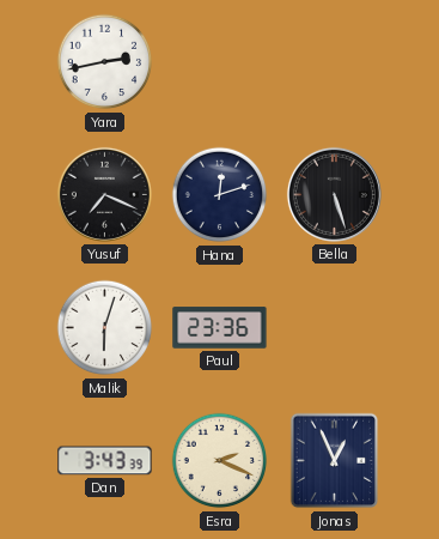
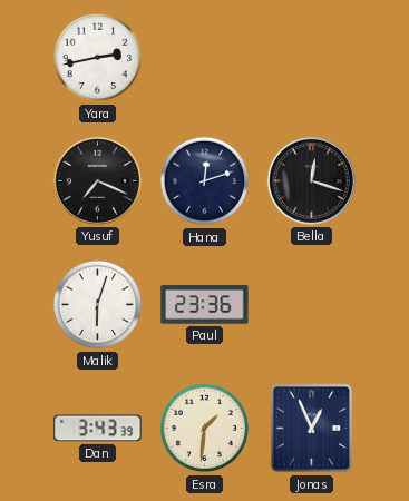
Bella: 5:27 -> 12:18
Esra: 2:19 -> 1:31
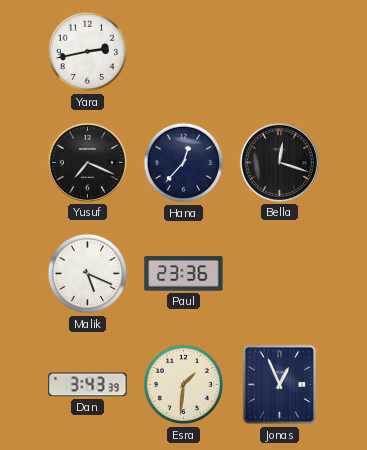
Hana: 12:12 -> 12:37
Malik: 6:03 -> 5:19
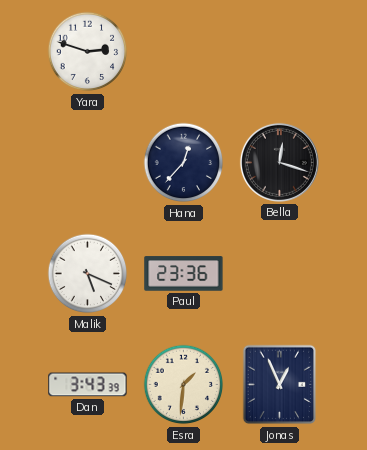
Yara: 2:43 -> 2:48
Yusuf: 7:19 -> none
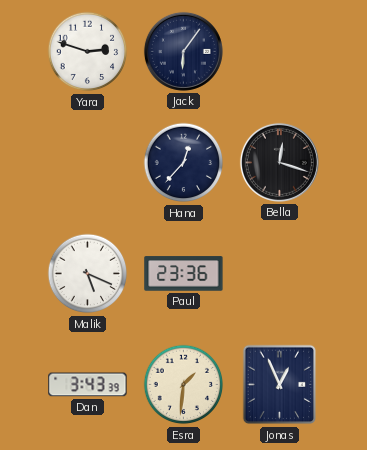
Jack: none -> 6:06
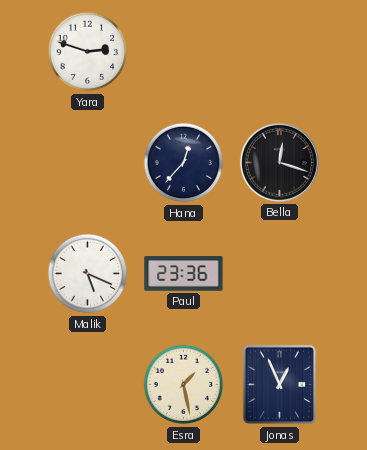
Jack: 6:06 -> none
Dan: 3:43 -> none
Esra: 1:31 -> 1:28
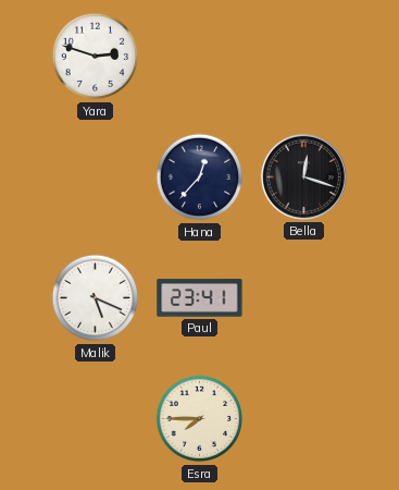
Paul: 23:36 -> 23:41
Esra: 1:28 -> 7:45
Jonas: 12:56 -> none
